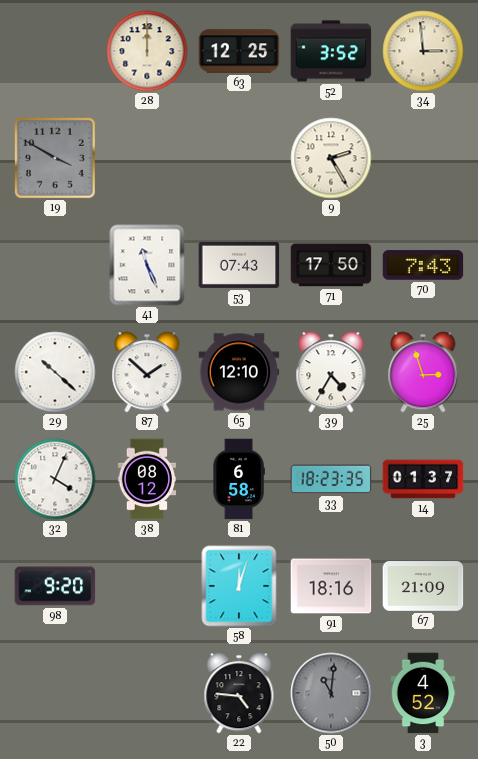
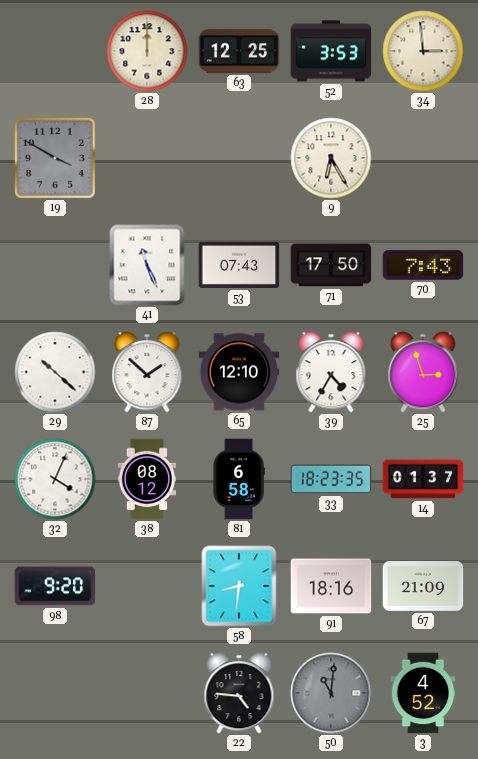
52: 3:52 -> 3:53
9: 2:25 -> 6:25
58: 12:03 -> 8:31
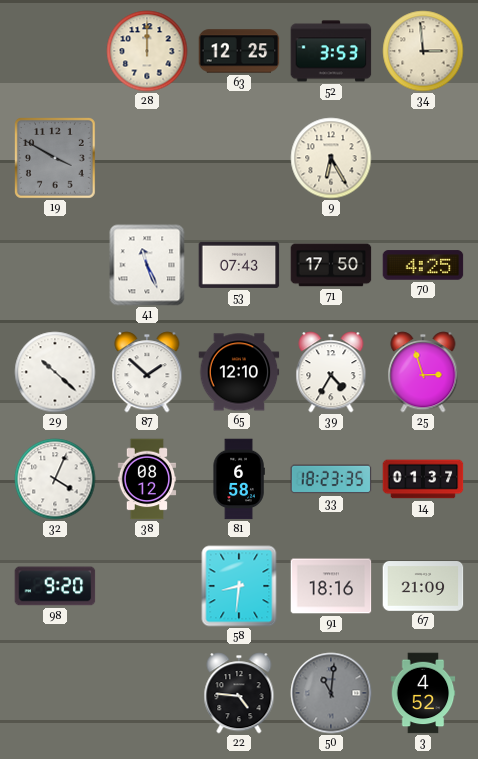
70: 7:43 -> 4:25
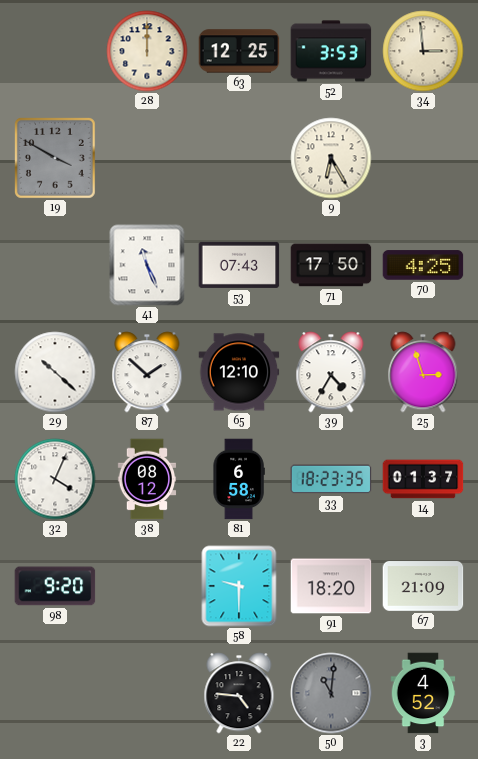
58: 8:31 -> 9:30
91: 18:16 -> 18:20
